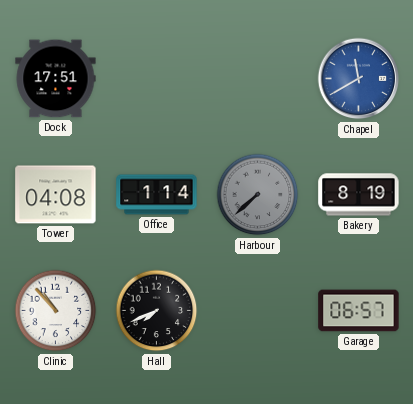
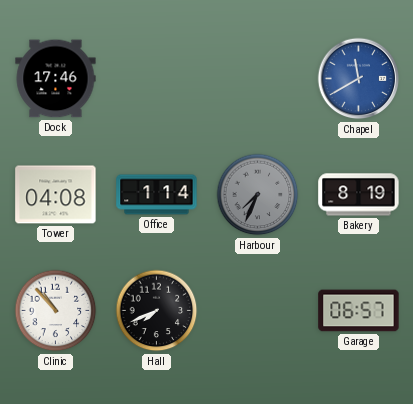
Dock: 17:51 -> 17:46
Harbour: 7:38 -> 7:34
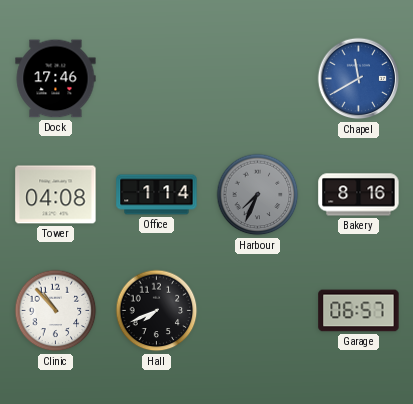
Bakery: 8:19 -> 8:16
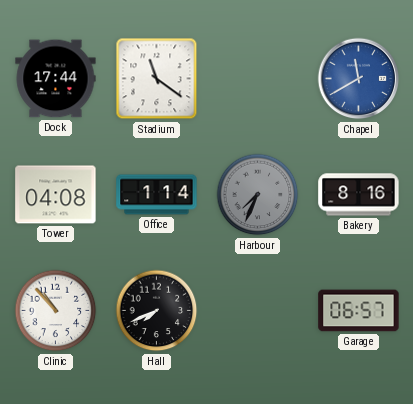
Dock: 17:46 -> 17:44
Stadium: none -> 11:21
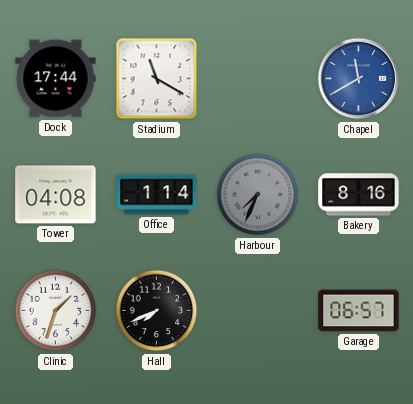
Stadium: 11:21 -> 11:20
Clinic: 10:53 -> 1:33
